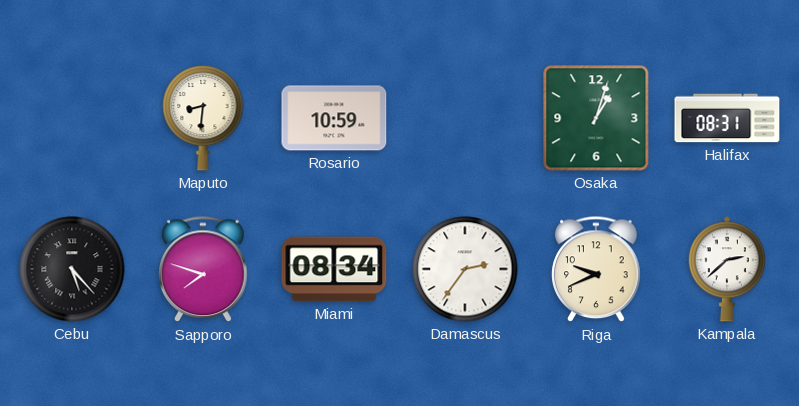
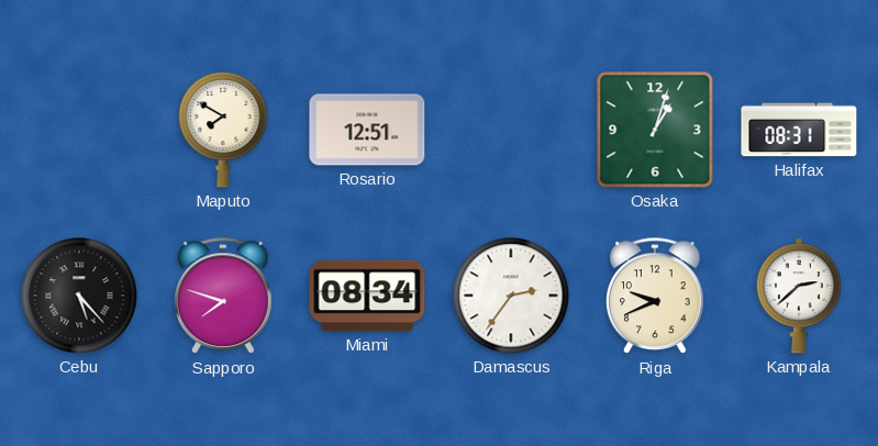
Maputo: 8:31 -> 7:50
Rosario: 10:59 -> 12:51
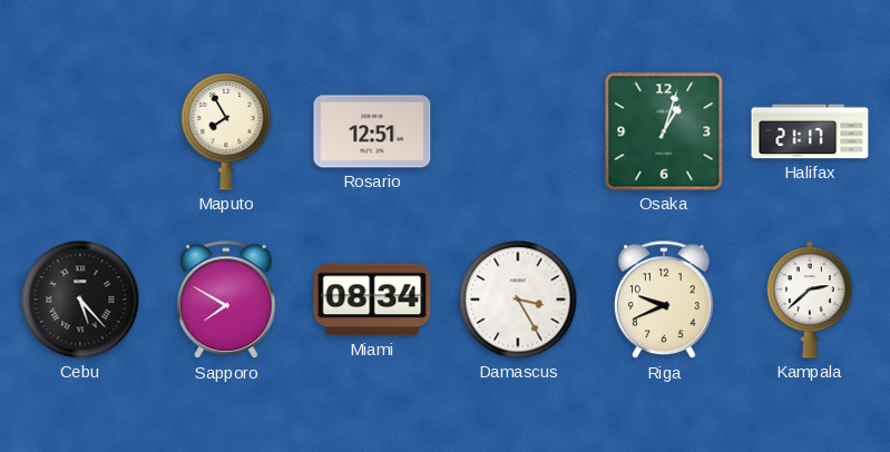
Maputo: 7:50 -> 7:55
Halifax: 08:31 -> 21:17
Sapporo: 7:48 -> 7:50
Damascus: 2:36 -> 3:25
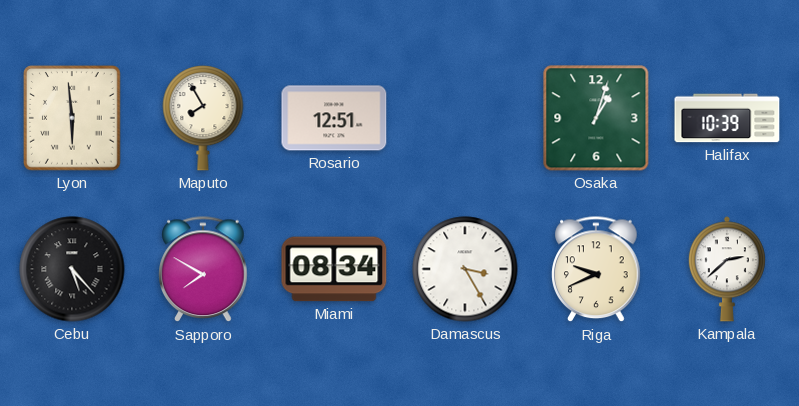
Lyon: none -> 5:59
Halifax: 21:17 -> 10:39
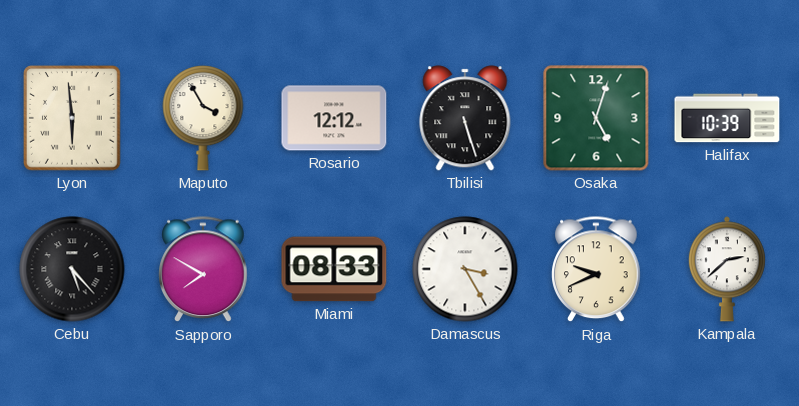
Maputo: 7:55 -> 3:55
Rosario: 12:51 -> 12:12
Tbilisi: none -> 5:27
Osaka: 1:03 -> 5:03
Miami: 08:34 -> 08:33
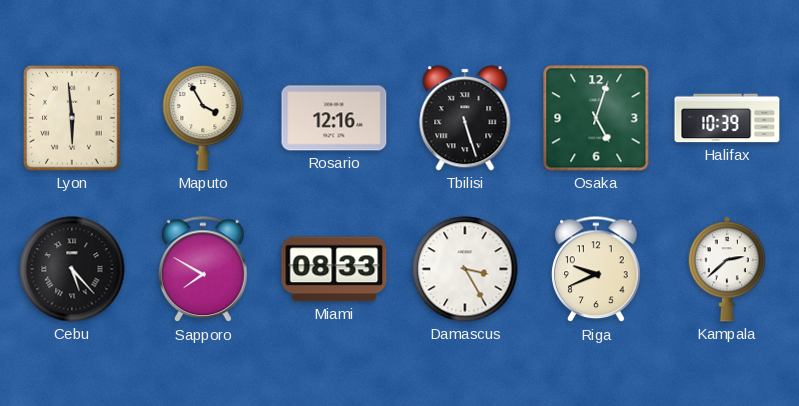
Rosario: 12:12 -> 12:16
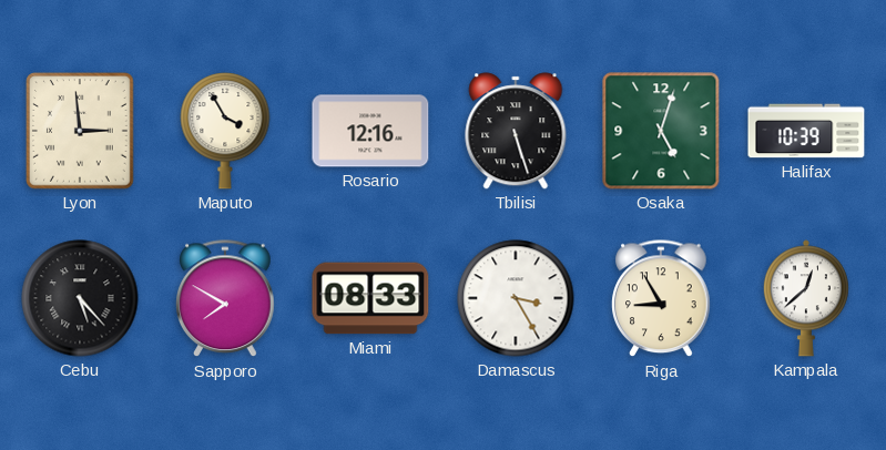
Lyon: 5:59 -> 2:59
Riga: 9:41 -> 8:55
Kampala: 2:38 -> 12:38
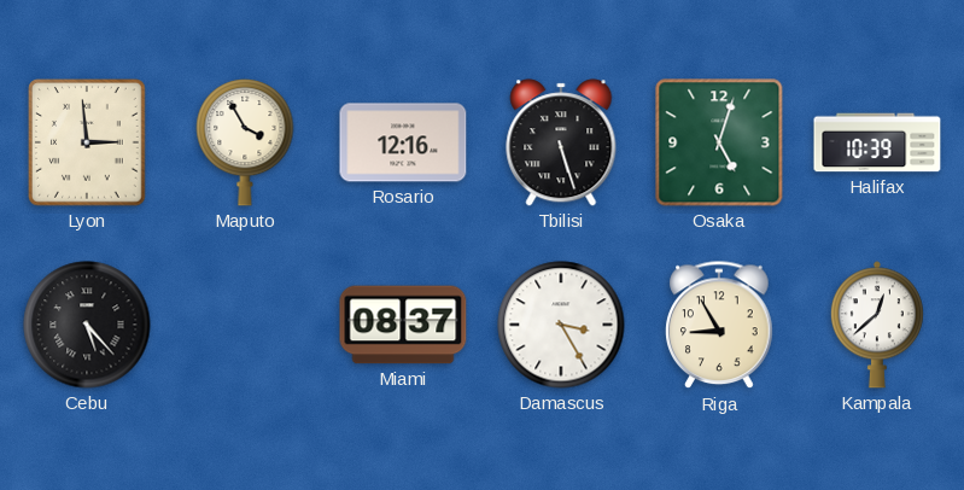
Sapporo: 7:50 -> none
Miami: 08:33 -> 08:37
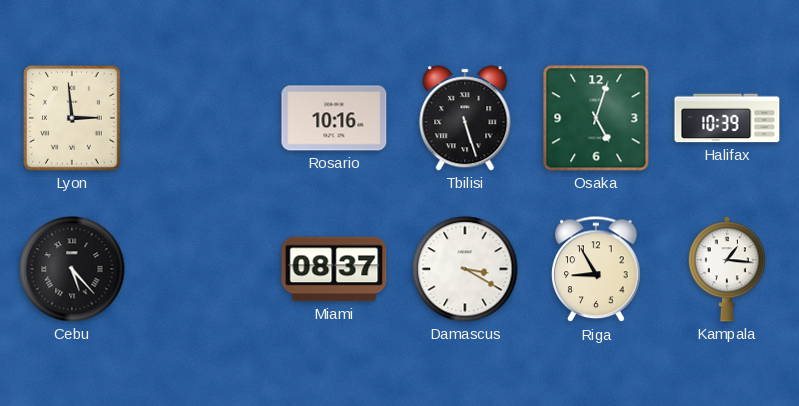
Maputo: 3:55 -> none
Rosario: 12:16 -> 10:16
Damascus: 3:25 -> 3:20
Kampala: 12:38 -> 1:16
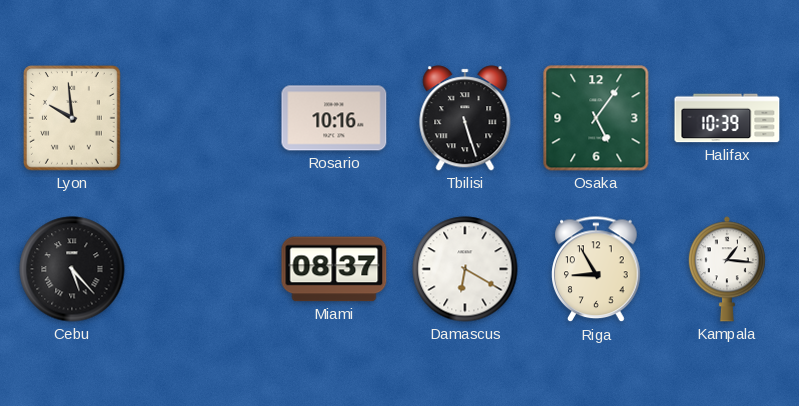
Lyon: 2:59 -> 9:59
Osaka: 5:03 -> 5:06
Damascus: 3:20 -> 6:20
